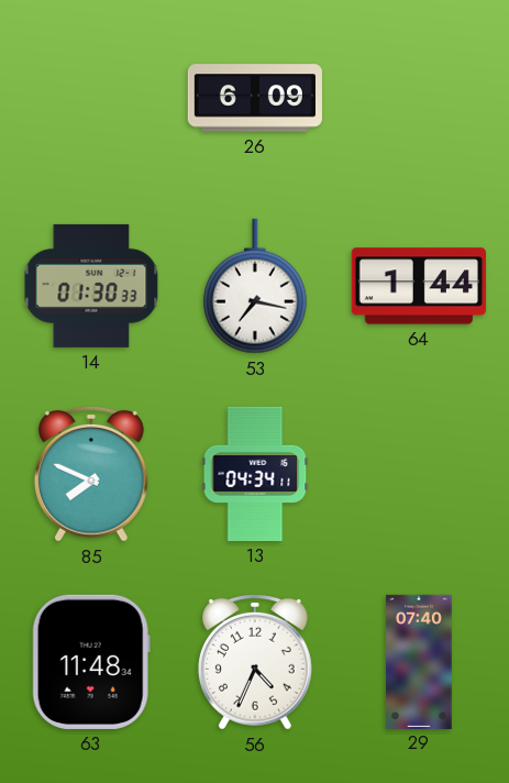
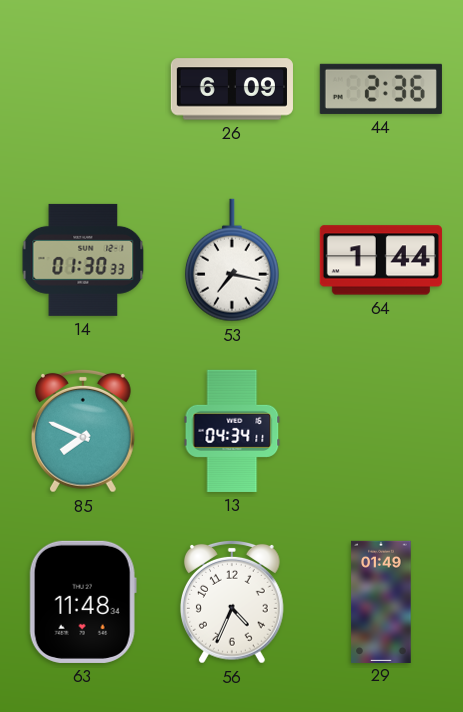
44: none -> 2:36
29: 07:40 -> 01:49
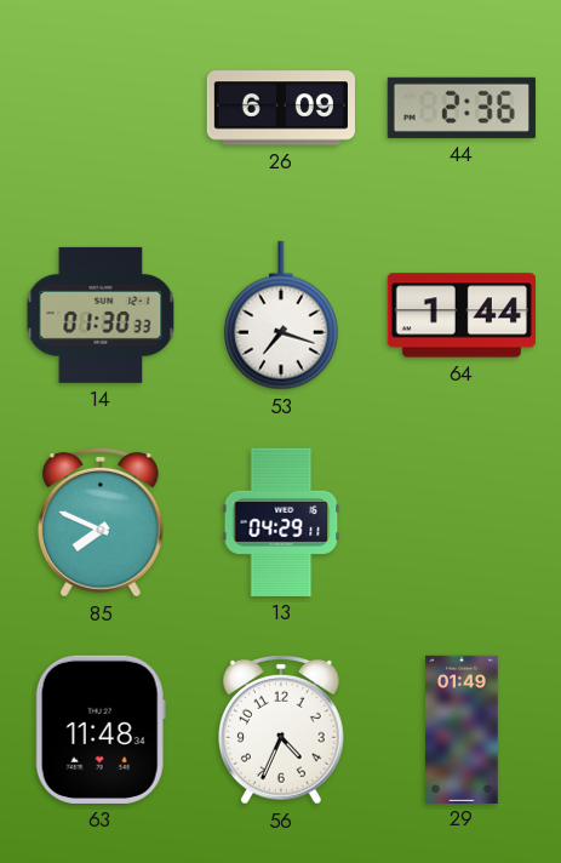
53: 7:17 -> 7:18
13: 04:34 -> 04:29
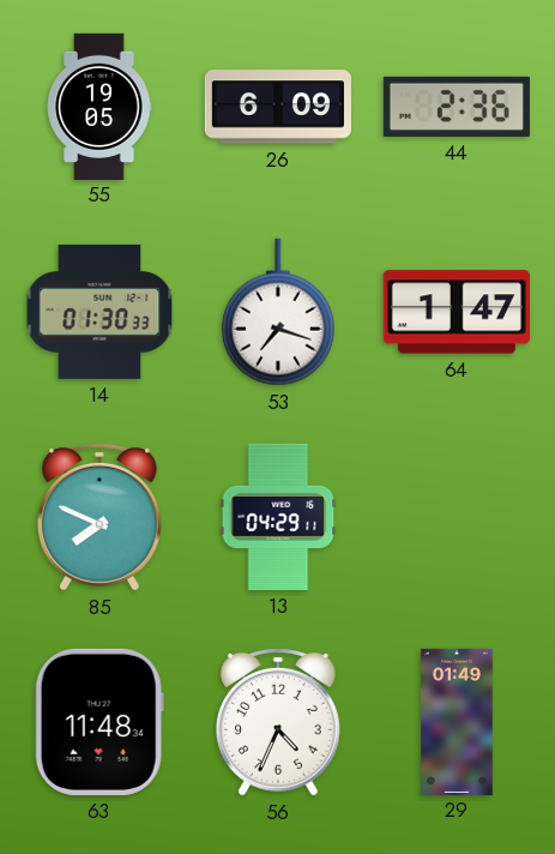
55: none -> 19:05
64: 1:44 -> 1:47
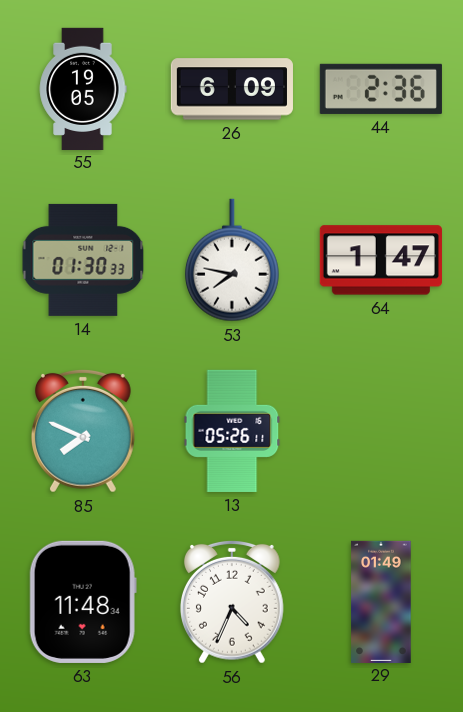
53: 7:18 -> 7:47
13: 04:29 -> 05:26
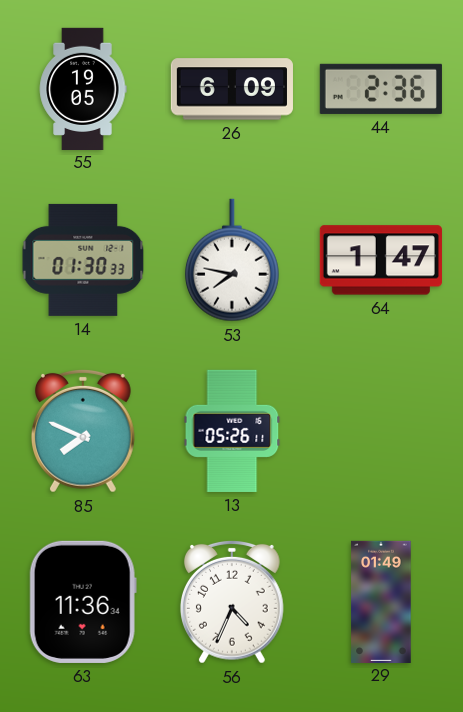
63: 11:48 -> 11:36
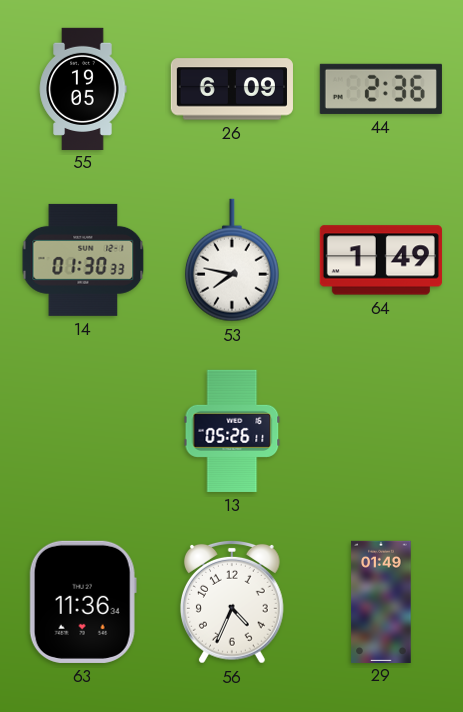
64: 1:47 -> 1:49
85: 7:49 -> none
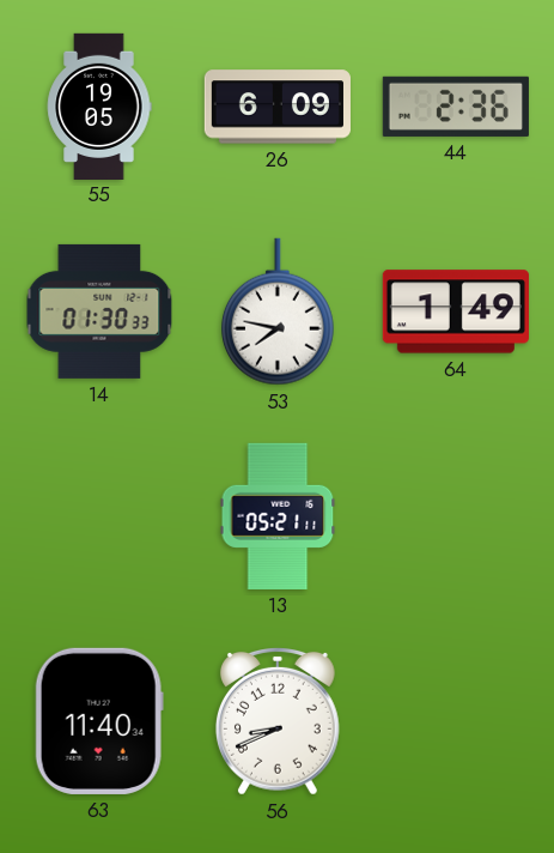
13: 05:26 -> 05:21
63: 11:36 -> 11:40
56: 4:34 -> 8:41
29: 01:49 -> none
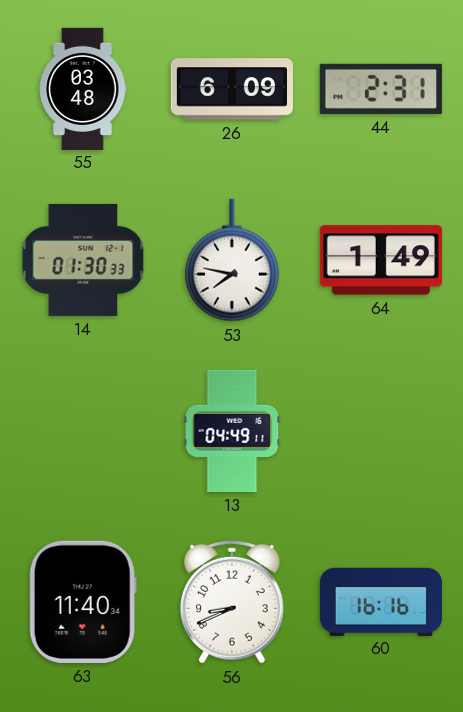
55: 19:05 -> 03:48
44: 2:36 -> 2:31
13: 05:21 -> 04:49
60: none -> 16:16
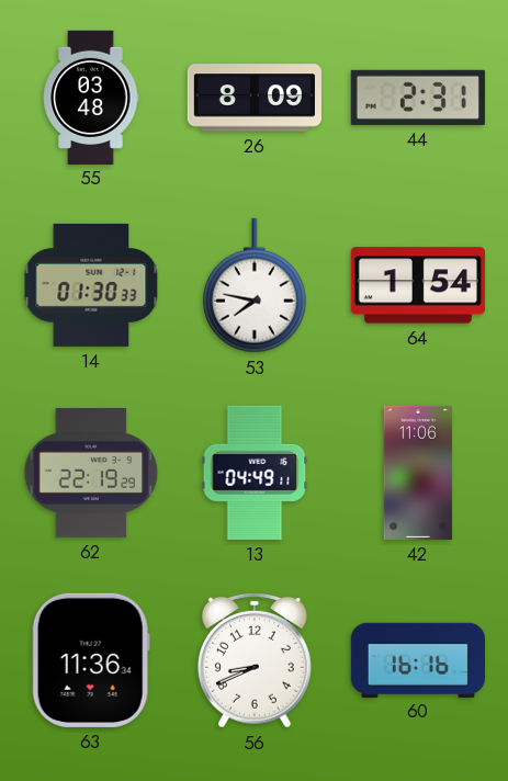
26: 6:09 -> 8:09
64: 1:49 -> 1:54
62: none -> 22:19
42: none -> 11:06
63: 11:40 -> 11:36
